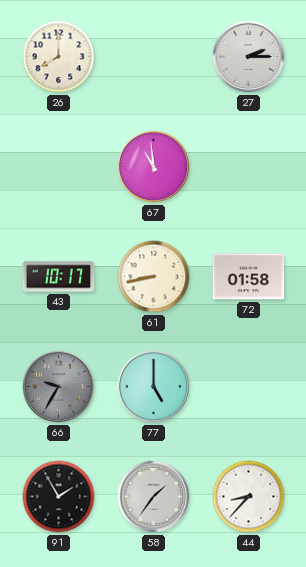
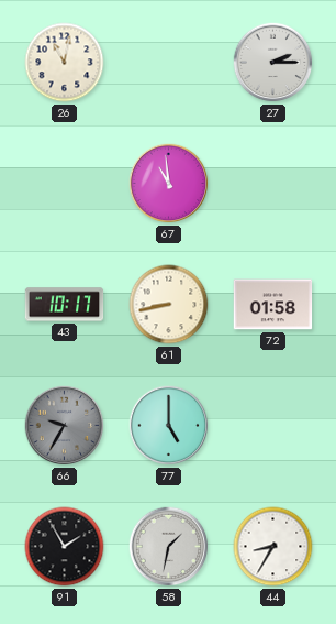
26: 8:00 -> 11:02
58: 1:36 -> 1:32
44: 8:37 -> 8:35
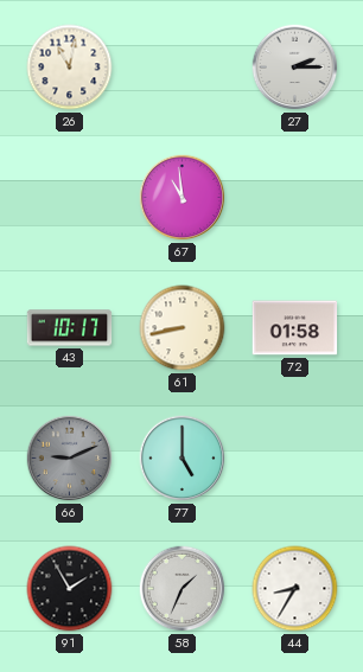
66: 9:35 -> 9:11
58: 1:32 -> 1:34
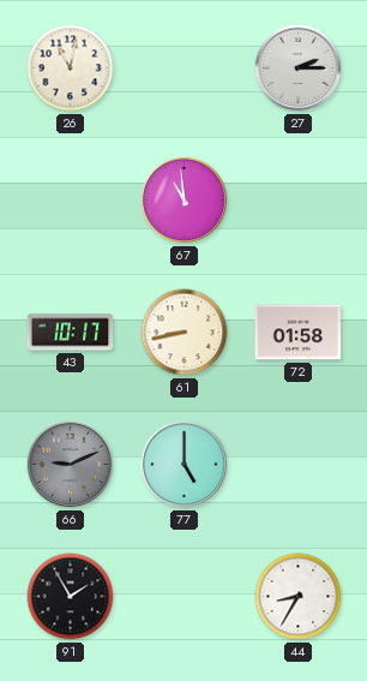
58: 1:34 -> none
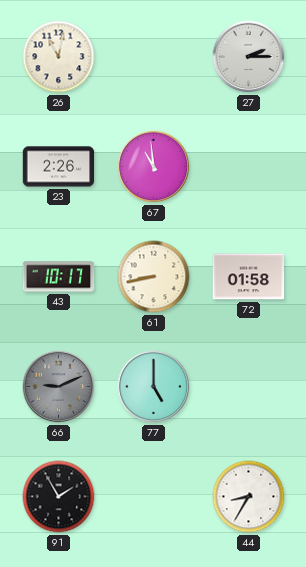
23: none -> 2:26
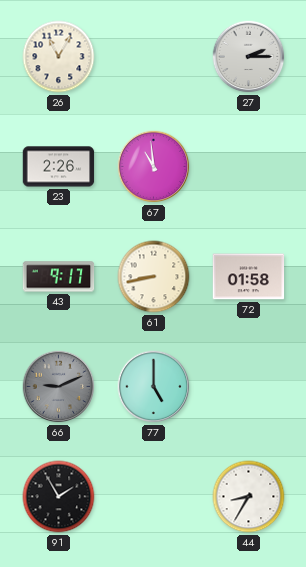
26: 11:02 -> 11:05
43: 10:17 -> 9:17
